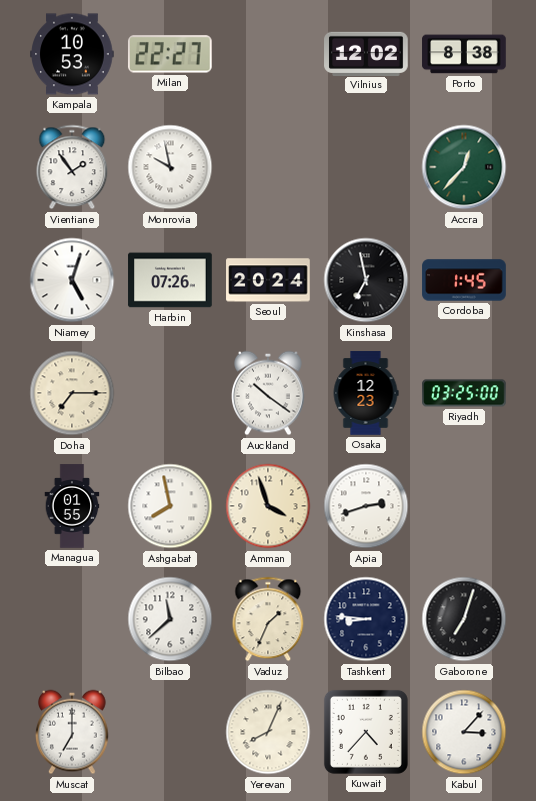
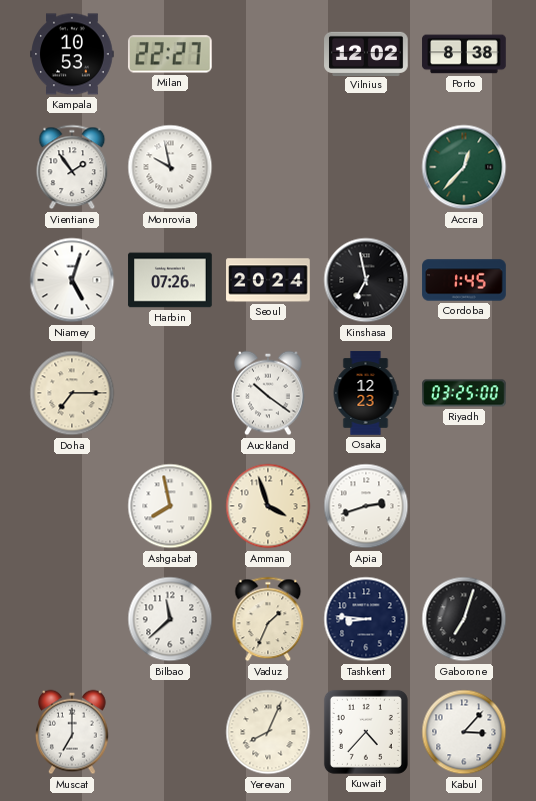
Managua: 01:55 -> none
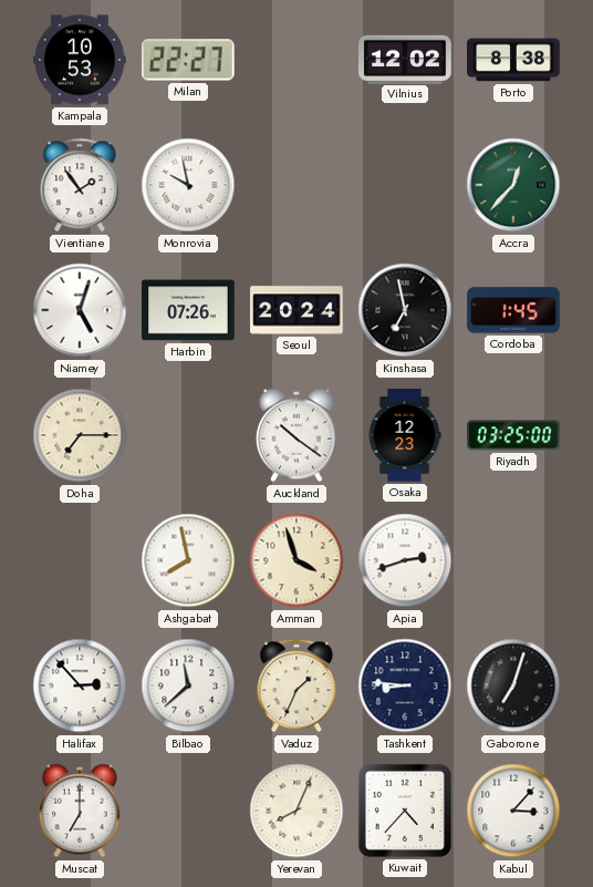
Halifax: none -> 2:53
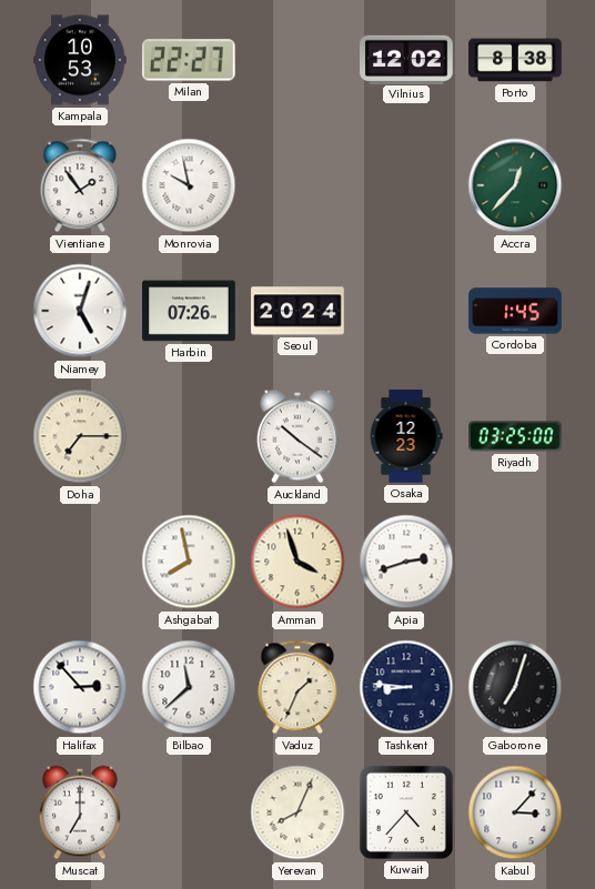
Kinshasa: 6:58 -> none
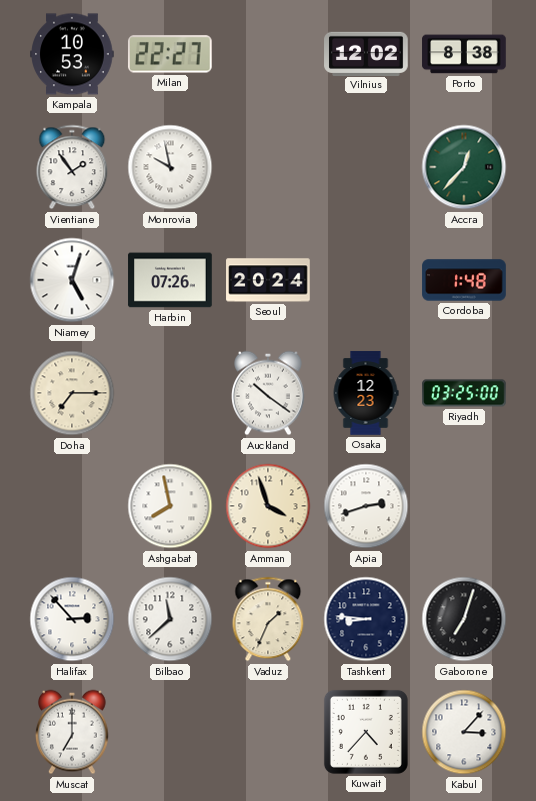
Cordoba: 1:45 -> 1:48
Yerevan: 8:04 -> none
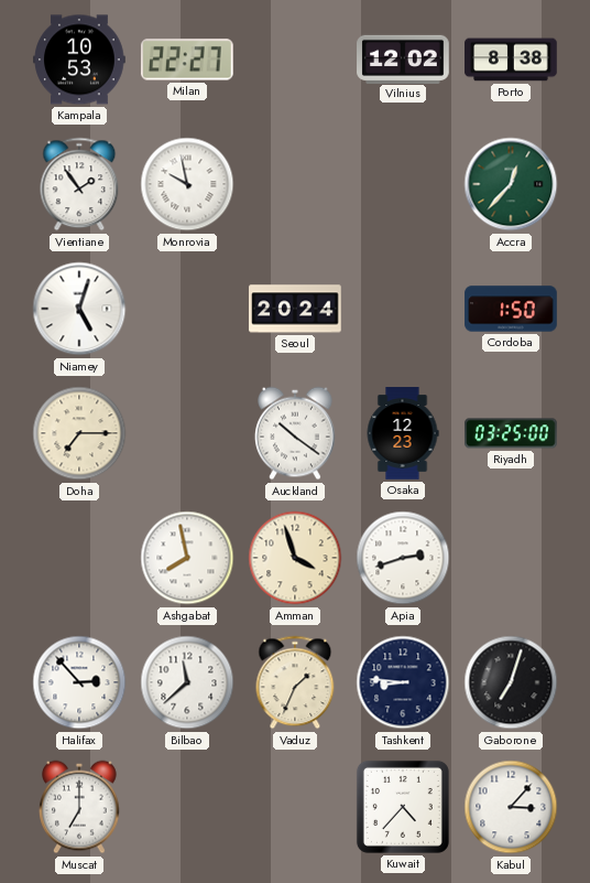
Harbin: 07:26 -> none
Cordoba: 1:48 -> 1:50
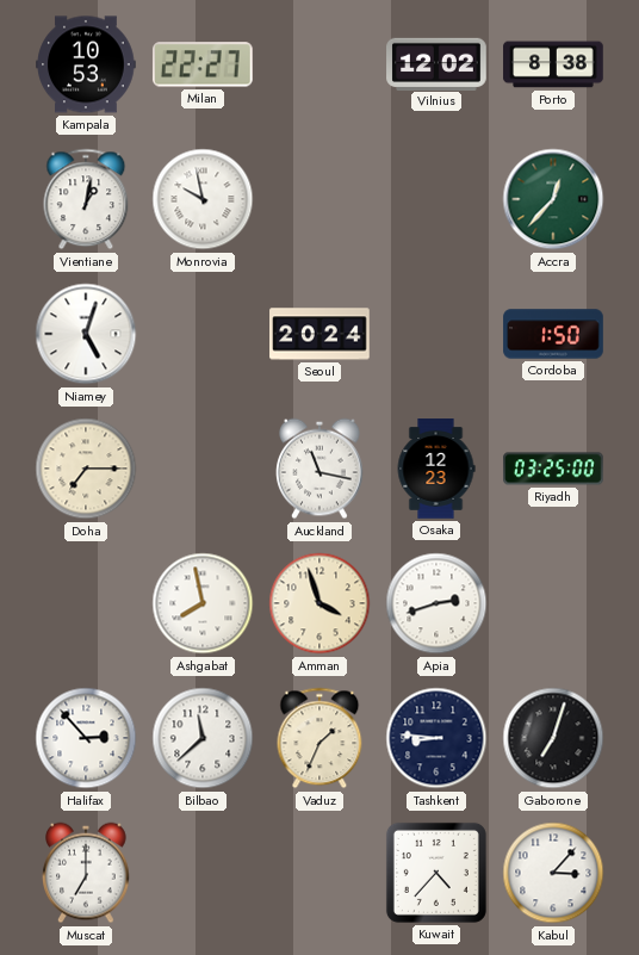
Vientiane: 1:54 -> 1:02
Auckland: 10:21 -> 11:17
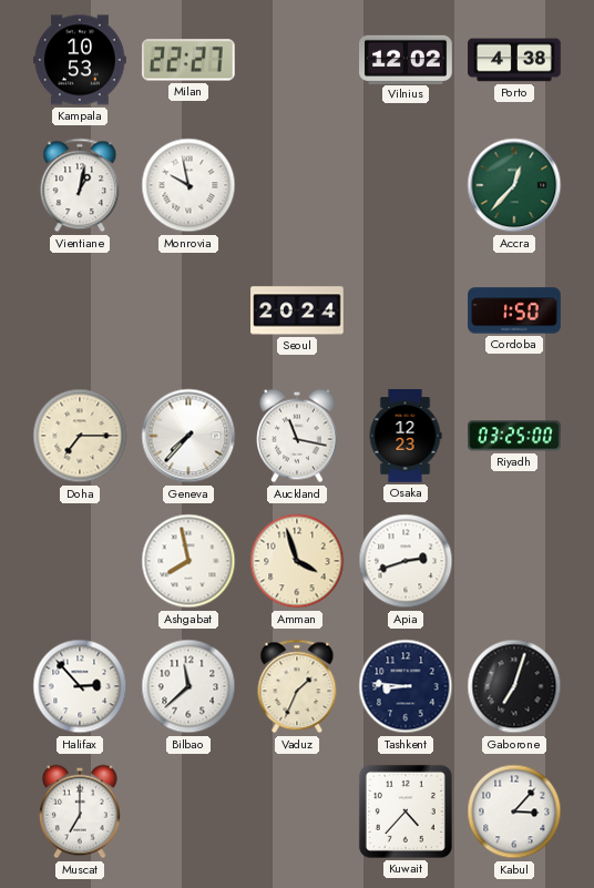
Porto: 8:38 -> 4:38
Niamey: 5:03 -> none
Geneva: none -> 7:37
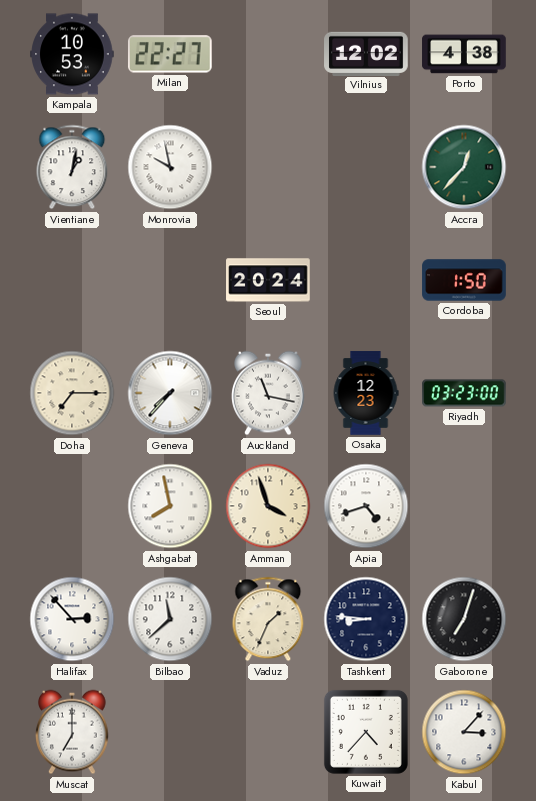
Riyadh: 03:25 -> 03:23
Apia: 2:42 -> 4:42
